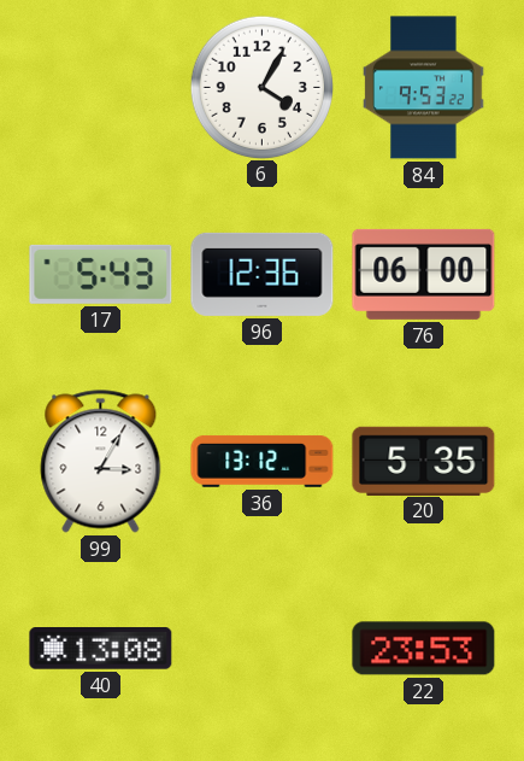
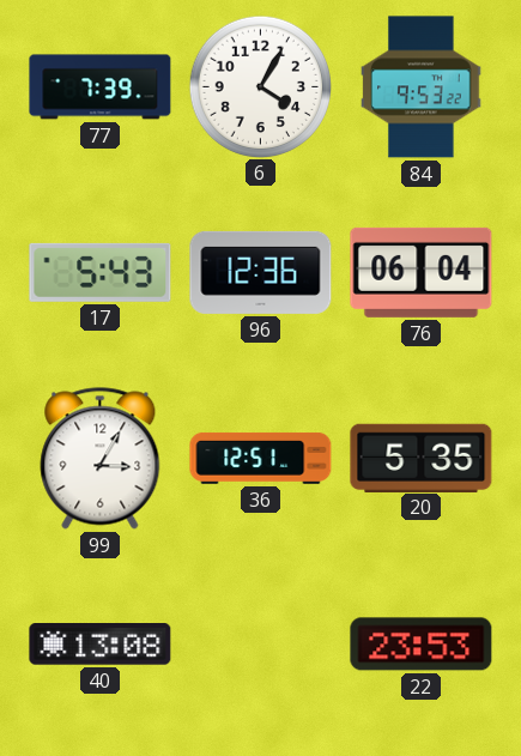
77: none -> 7:39
76: 06:00 -> 06:04
36: 13:12 -> 12:51
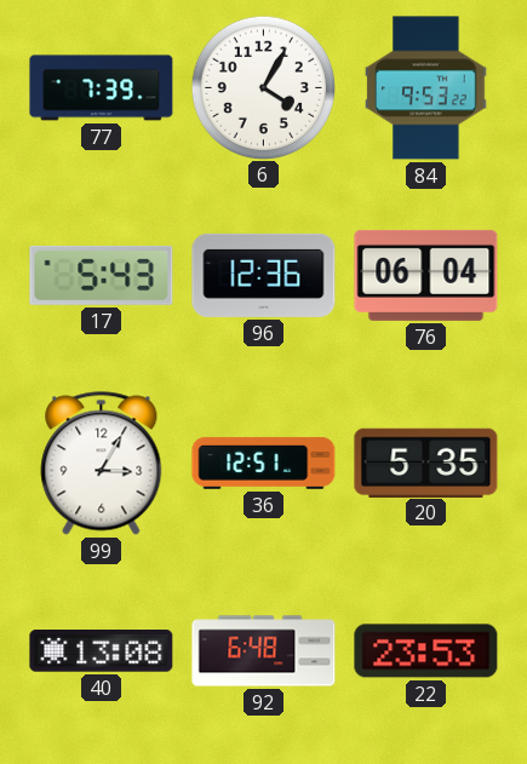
92: none -> 6:48
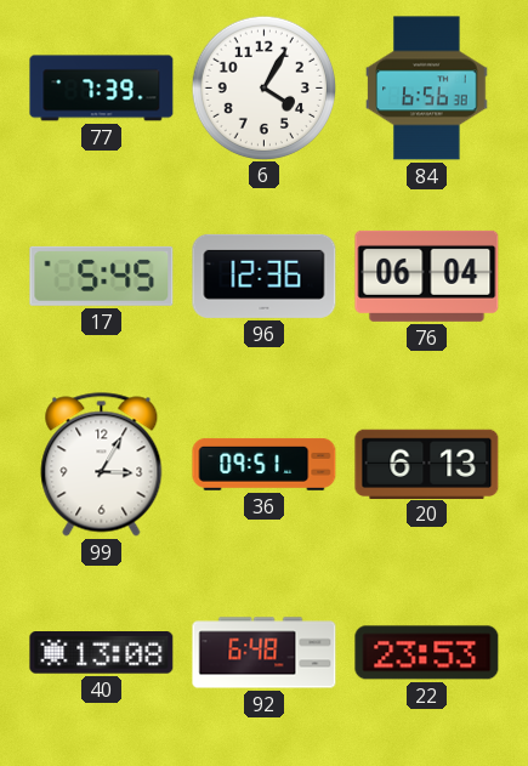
84: 9:53 -> 6:56
17: 5:43 -> 5:45
36: 12:51 -> 09:51
20: 5:35 -> 6:13
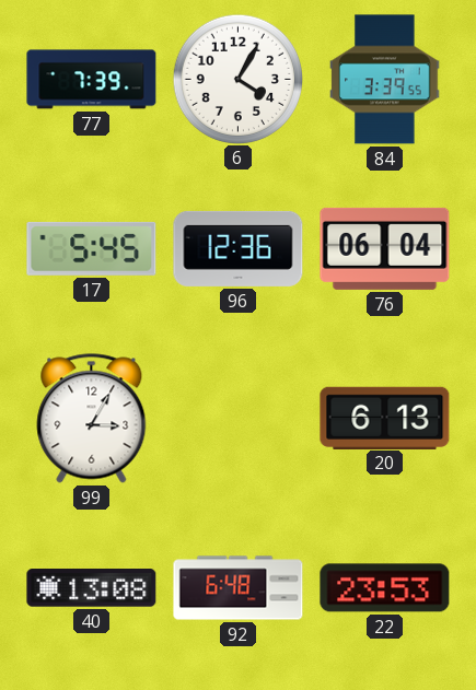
84: 6:56 -> 3:39
36: 09:51 -> none
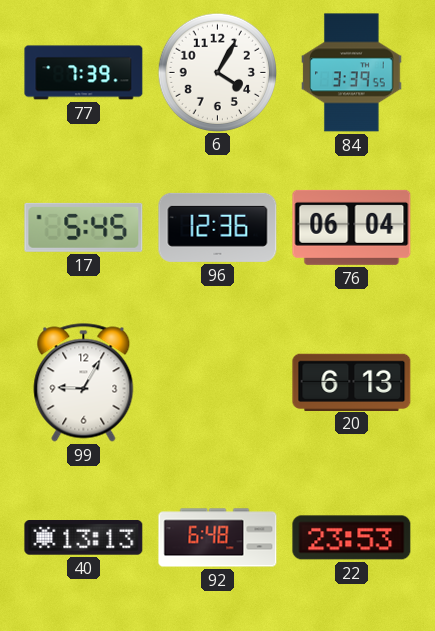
99: 3:05 -> 9:05
40: 13:08 -> 13:13
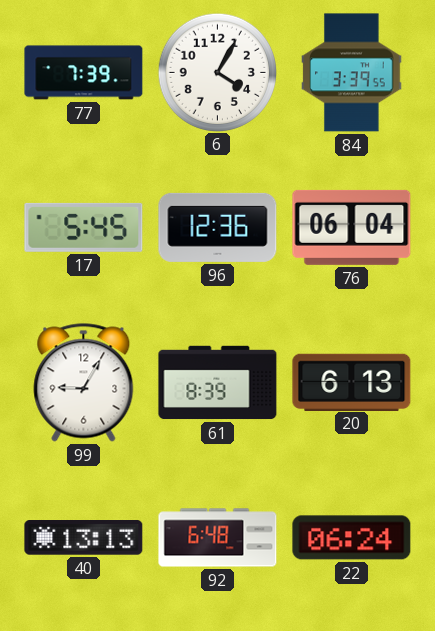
61: none -> 8:39
22: 23:53 -> 06:24
